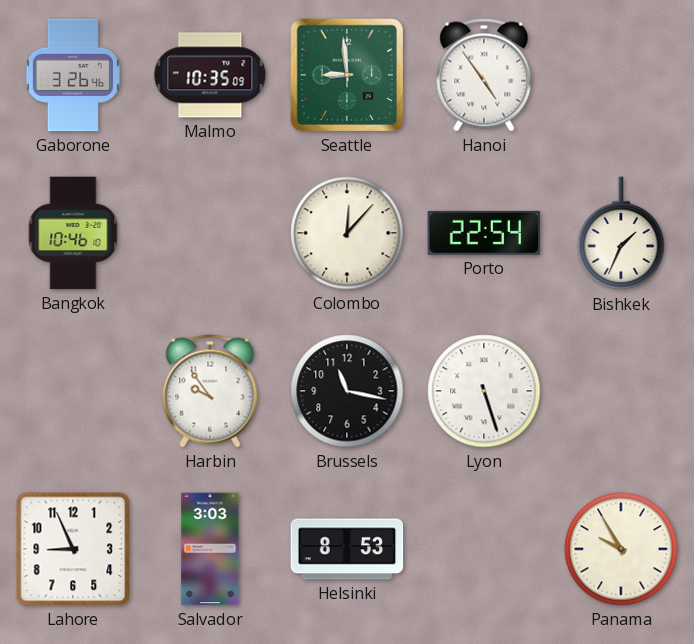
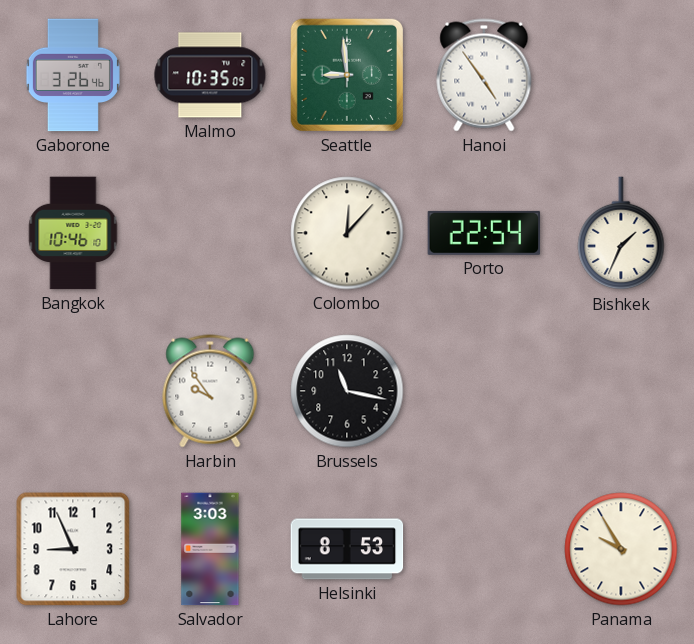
Lyon: 5:27 -> none
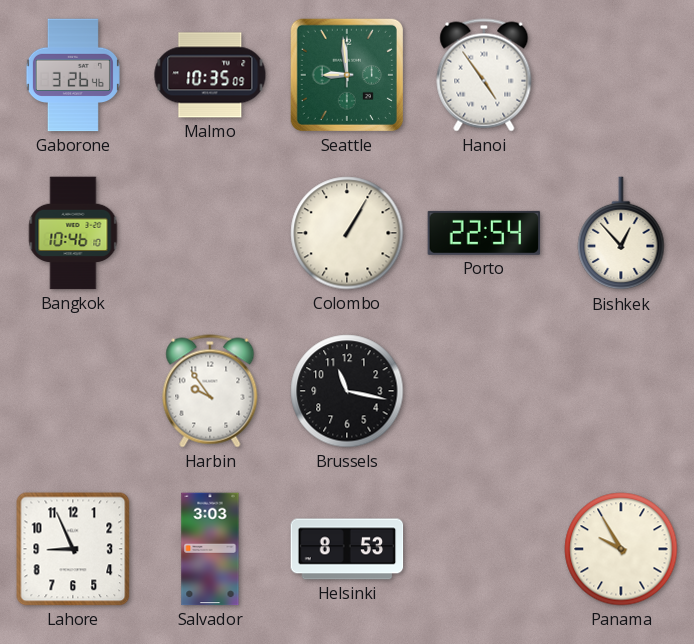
Colombo: 12:07 -> 1:05
Bishkek: 1:34 -> 12:53
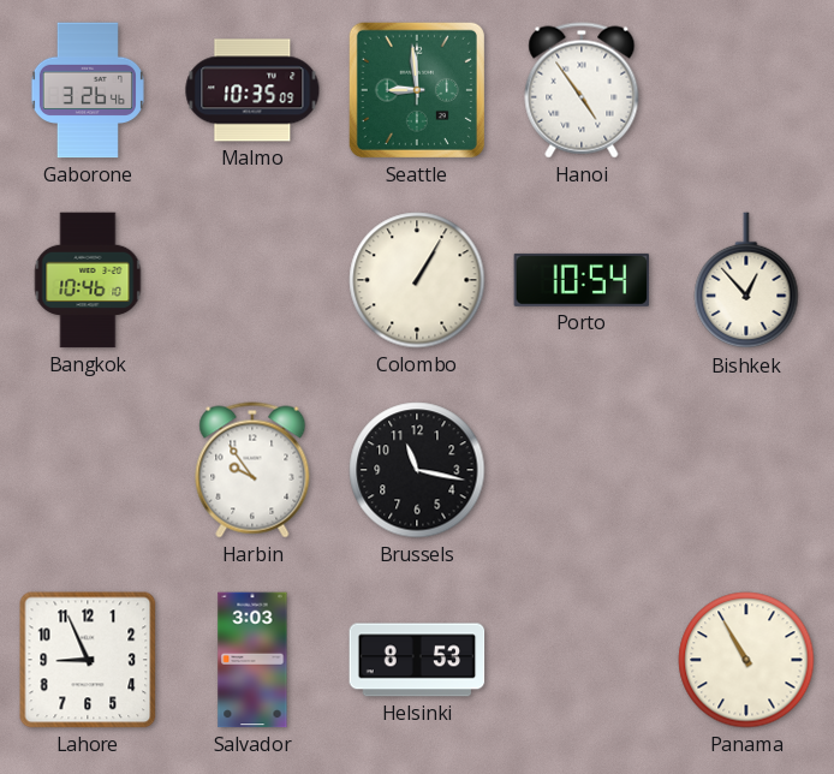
Porto: 22:54 -> 10:54
Panama: 9:55 -> 10:55
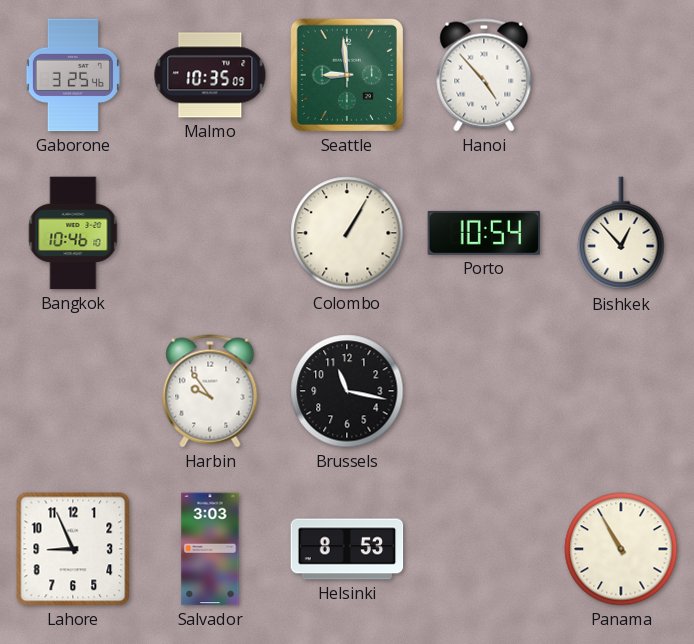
Gaborone: 3:26 -> 3:25
Hanoi: 4:54 -> 4:53
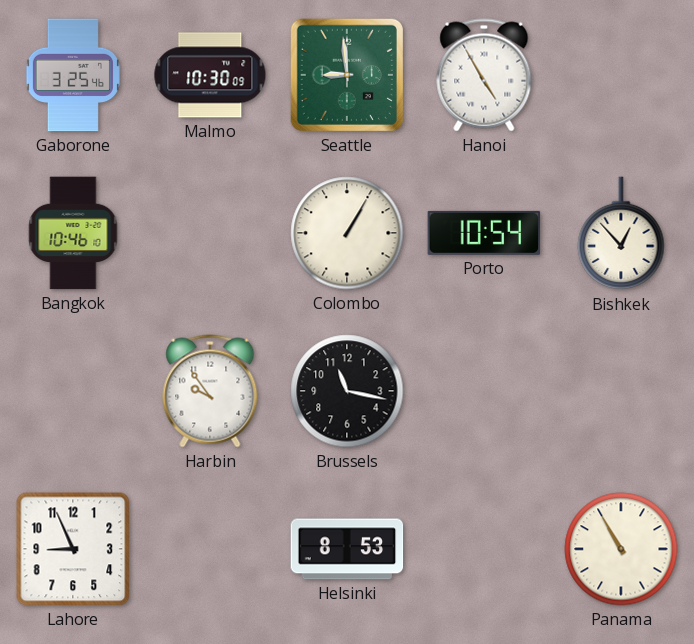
Malmo: 10:35 -> 10:30
Hanoi: 4:53 -> 4:55
Salvador: 3:03 -> none
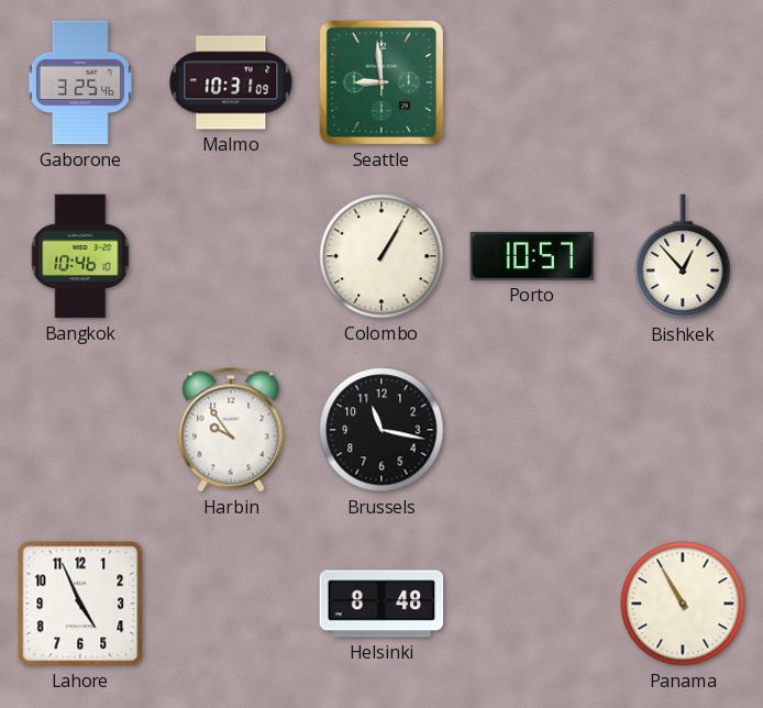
Malmo: 10:30 -> 10:31
Hanoi: 4:55 -> none
Porto: 10:54 -> 10:57
Lahore: 8:56 -> 4:56
Helsinki: 8:53 -> 8:48
